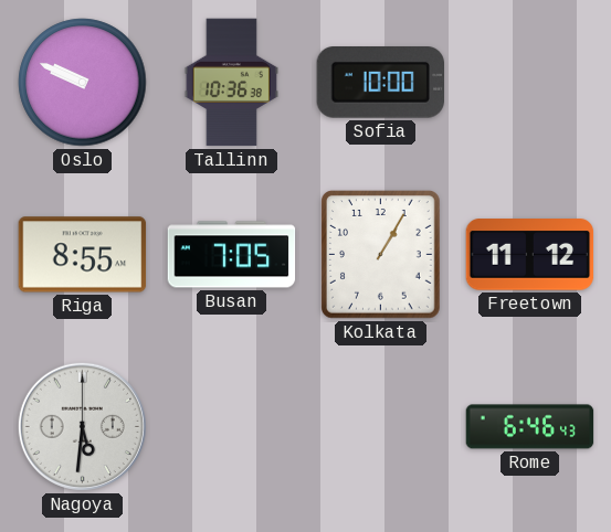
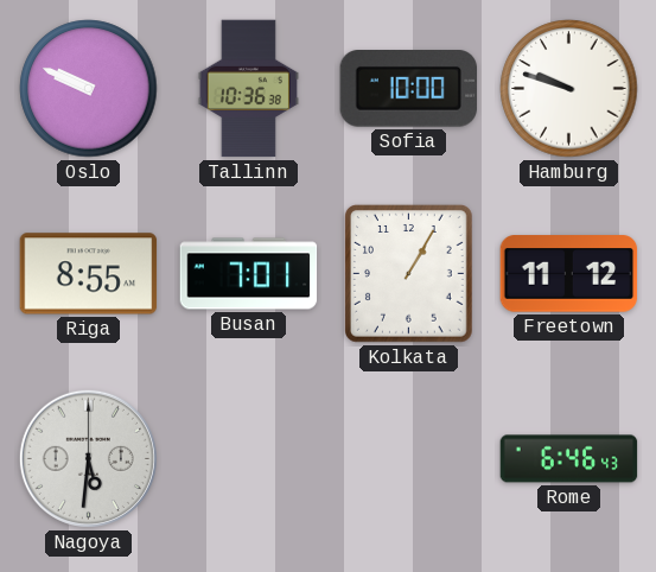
Hamburg: none -> 9:48
Busan: 7:05 -> 7:01
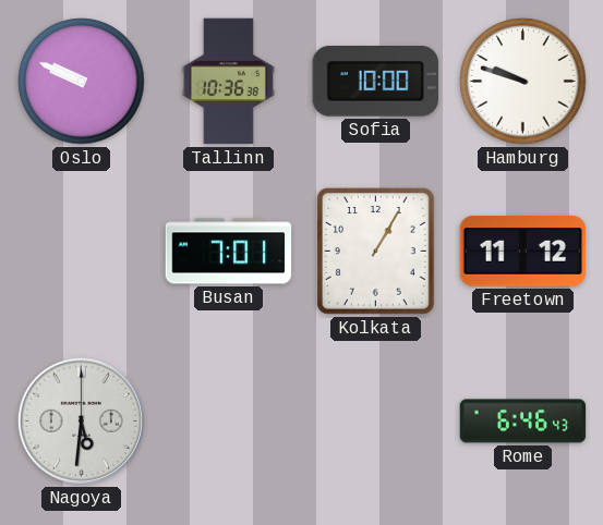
Riga: 8:55 -> none
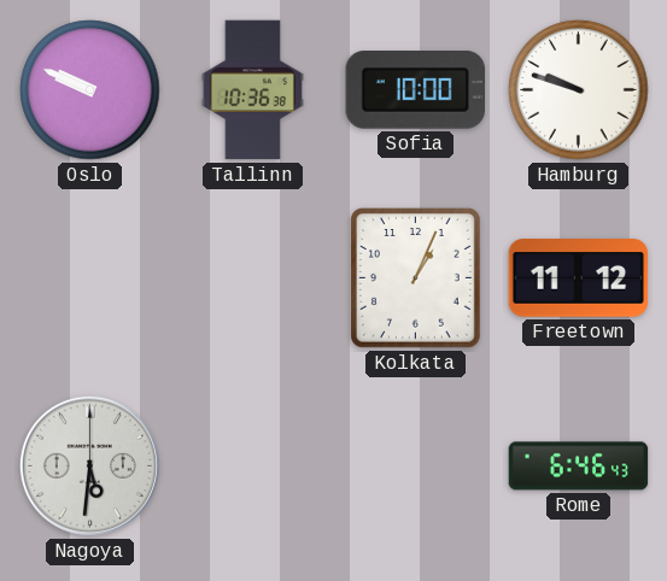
Busan: 7:01 -> none
Kolkata: 1:05 -> 1:04
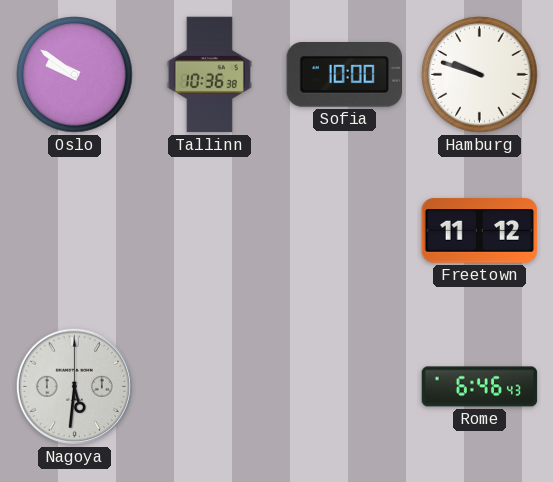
Oslo: 9:49 -> 9:51
Kolkata: 1:04 -> none
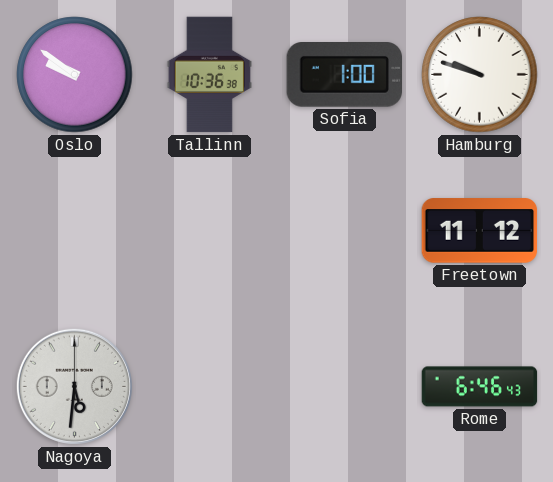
Sofia: 10:00 -> 1:00
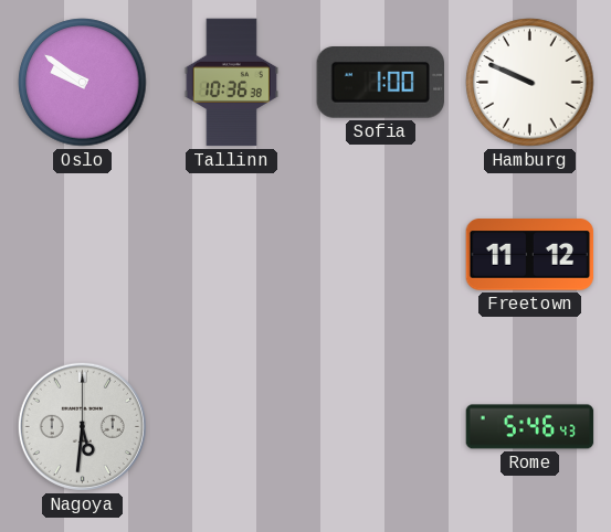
Hamburg: 9:48 -> 9:49
Rome: 6:46 -> 5:46
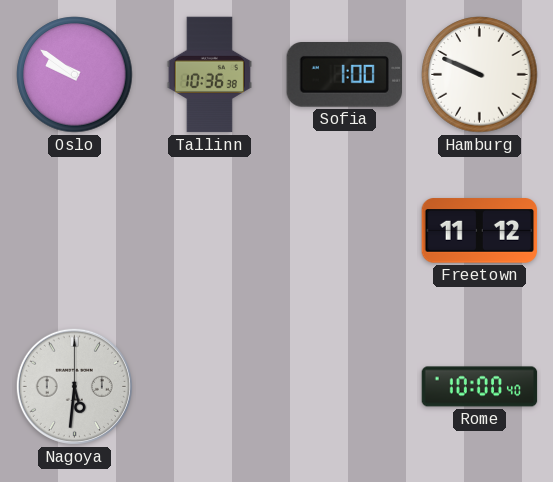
Rome: 5:46 -> 10:00
